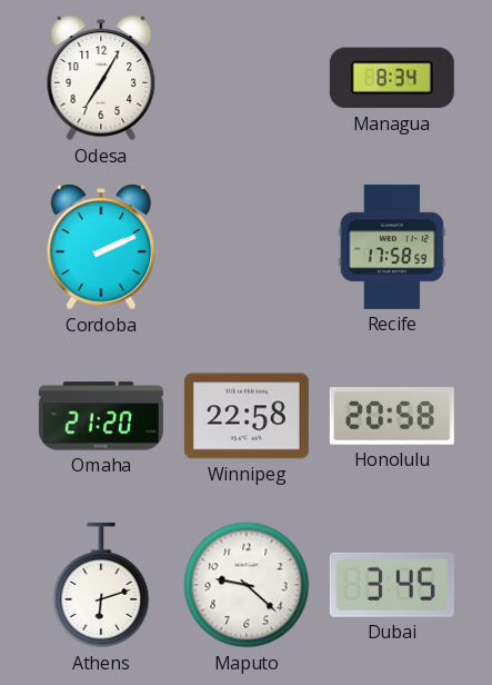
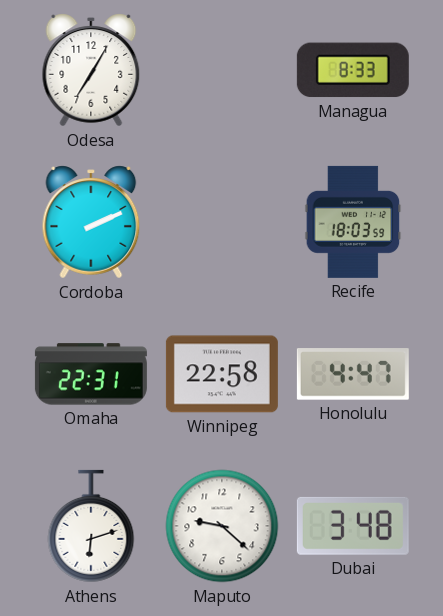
Managua: 8:34 -> 8:33
Recife: 17:58 -> 18:03
Omaha: 21:20 -> 22:31
Honolulu: 20:58 -> 4:47
Dubai: 3:45 -> 3:48
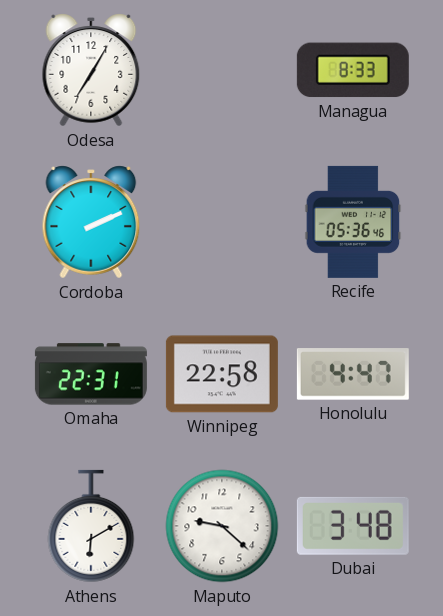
Recife: 18:03 -> 05:36
Athens: 6:12 -> 6:10
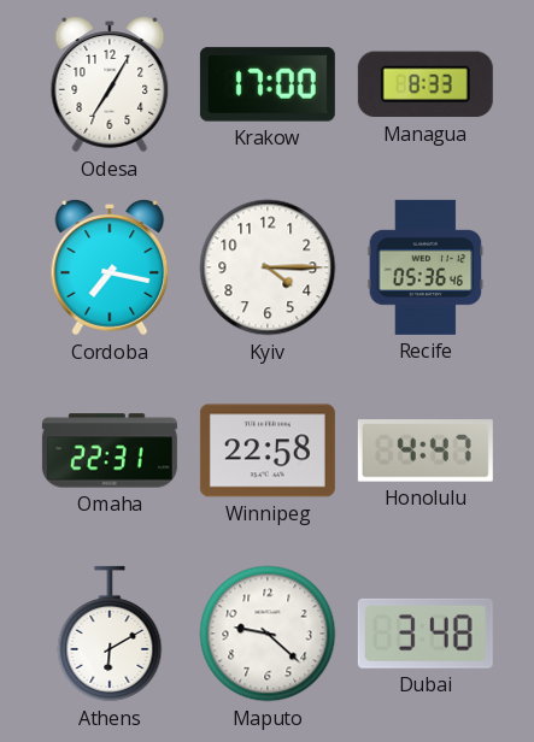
Krakow: none -> 17:00
Cordoba: 2:11 -> 7:17
Kyiv: none -> 4:15
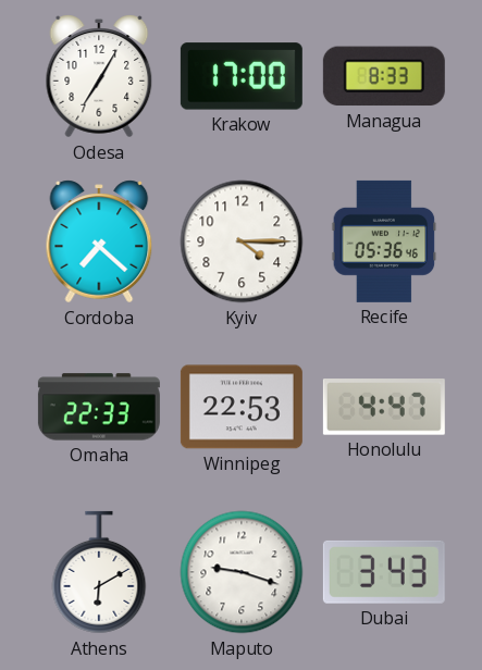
Cordoba: 7:17 -> 7:22
Omaha: 22:31 -> 22:33
Winnipeg: 22:58 -> 22:53
Maputo: 9:22 -> 9:18
Dubai: 3:48 -> 3:43
